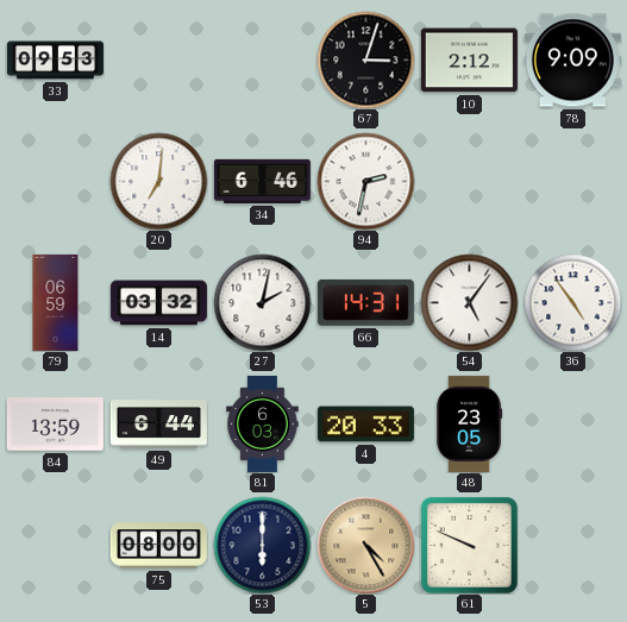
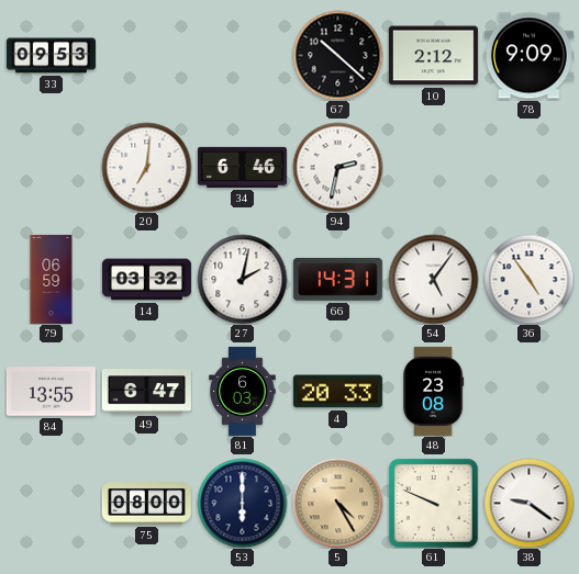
67: 3:03 -> 10:22
84: 13:59 -> 13:55
49: 6:44 -> 6:47
48: 23:05 -> 23:08
38: none -> 9:21
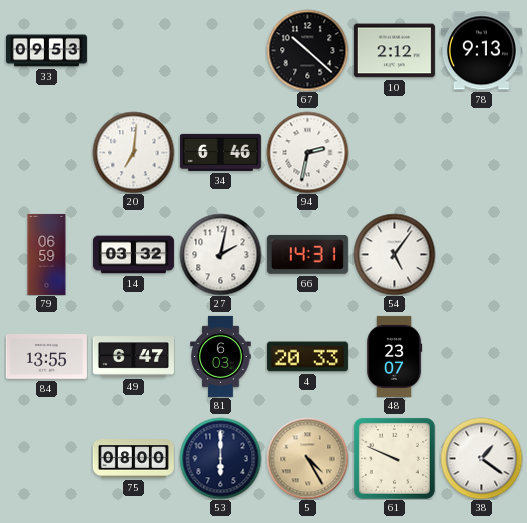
78: 9:09 -> 9:13
36: 4:54 -> none
48: 23:08 -> 23:07
38: 9:21 -> 1:21
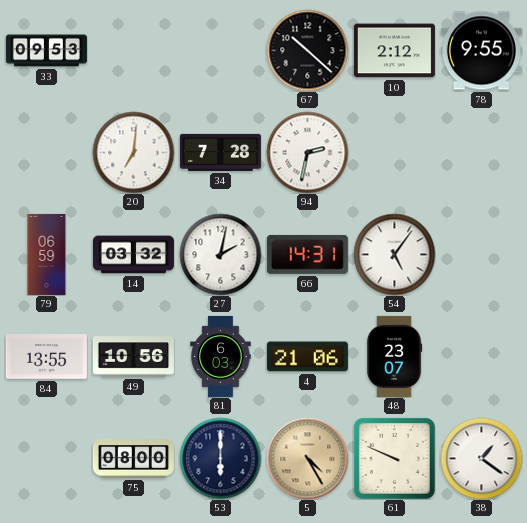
78: 9:13 -> 9:55
34: 6:46 -> 7:28
49: 6:47 -> 10:56
4: 20:33 -> 21:06
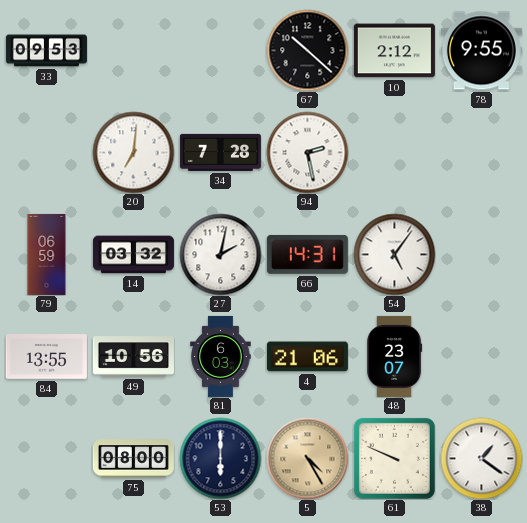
94: 2:32 -> 2:28
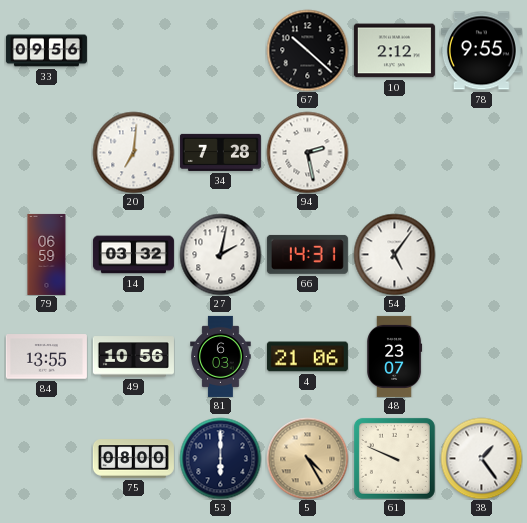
33: 09:53 -> 09:56
38: 1:21 -> 1:24
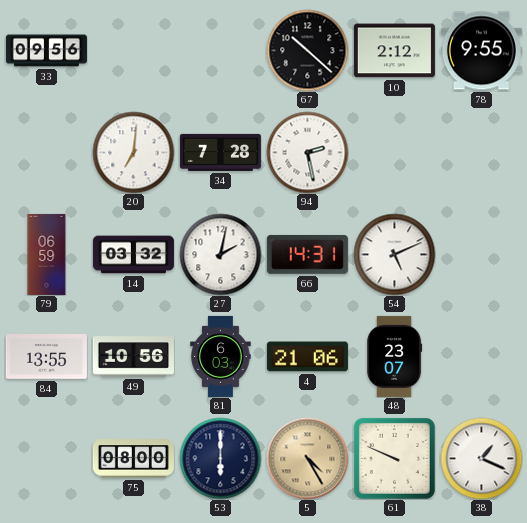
54: 5:06 -> 5:11
38: 1:24 -> 1:19
